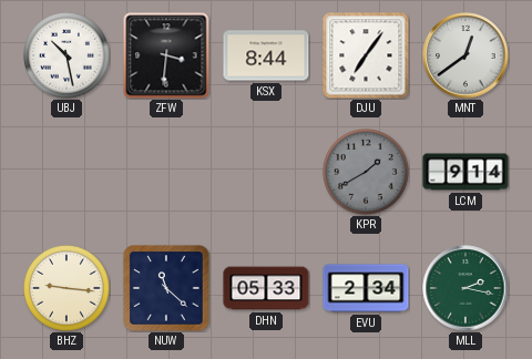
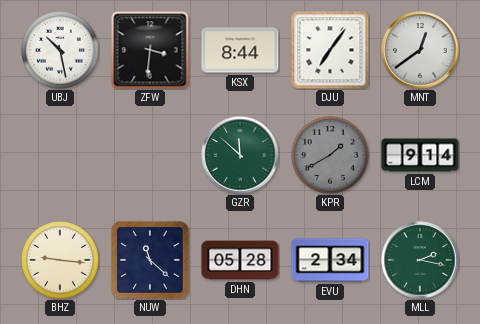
GZR: none -> 11:52
DHN: 05:33 -> 05:28
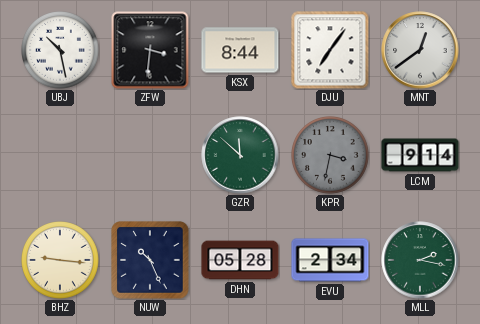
KPR: 1:40 -> 3:32
NUW: 11:22 -> 10:26
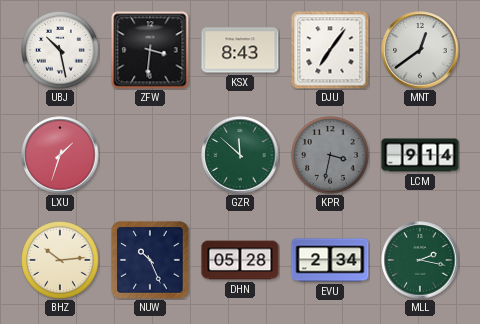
KSX: 8:44 -> 8:43
LXU: none -> 1:33
BHZ: 9:16 -> 10:14
